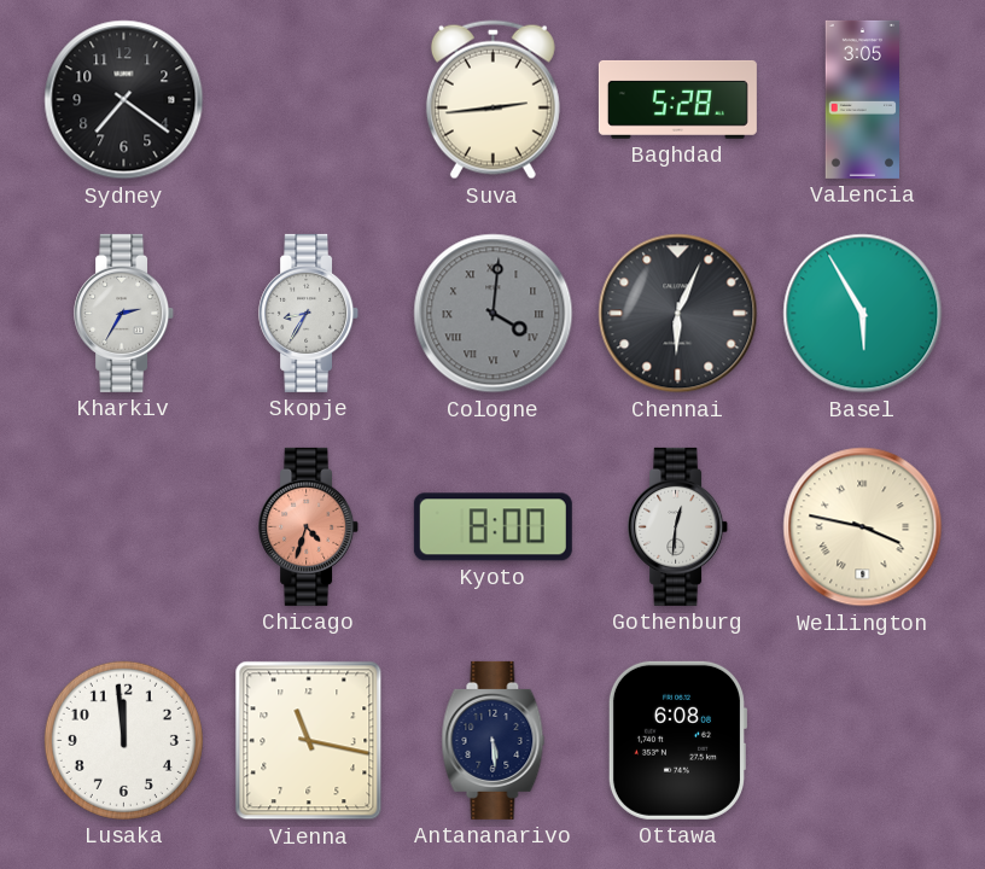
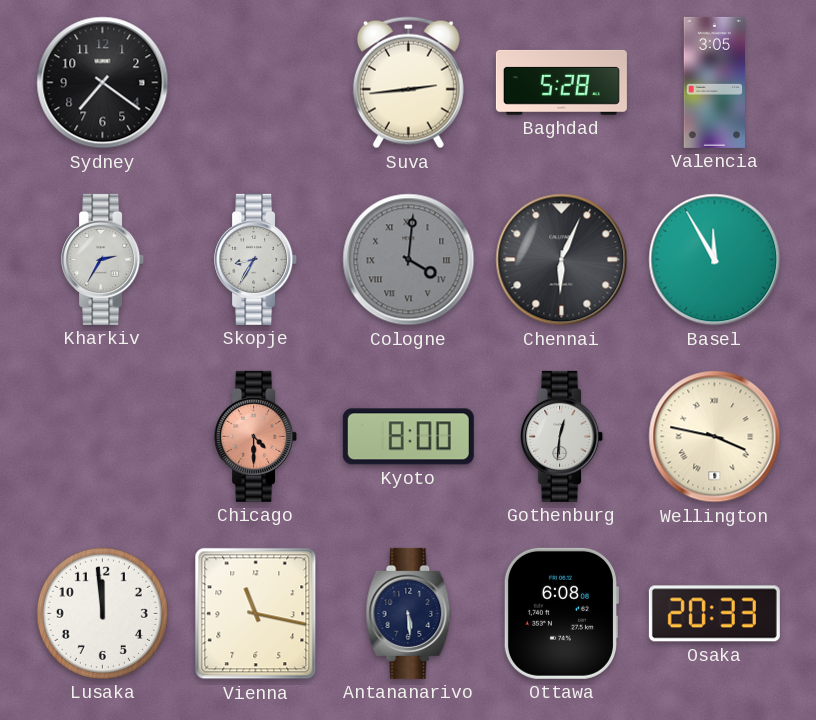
Basel: 5:55 -> 11:55
Chicago: 4:33 -> 4:30
Osaka: none -> 20:33
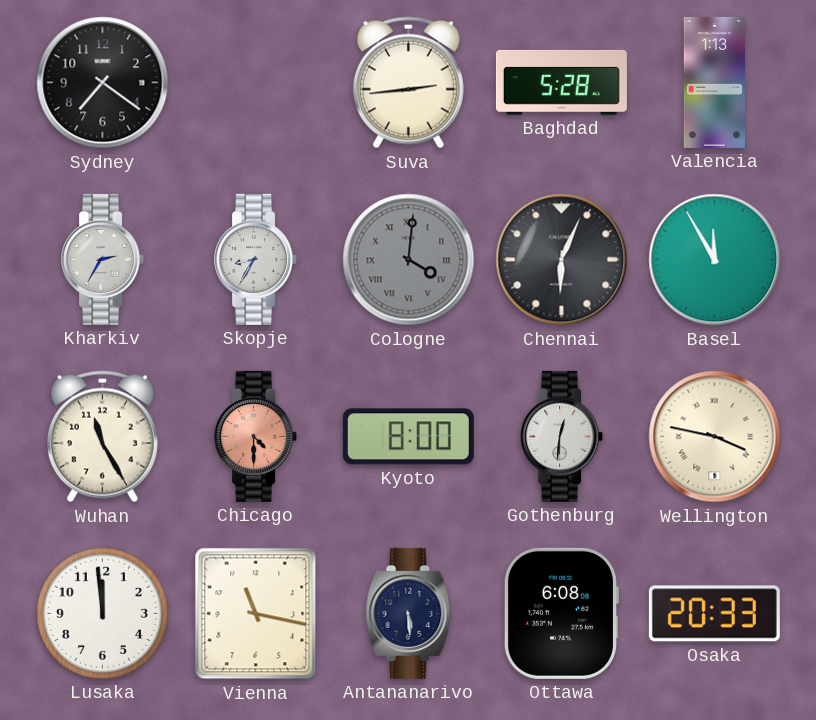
Valencia: 3:05 -> 1:13
Wuhan: none -> 11:25
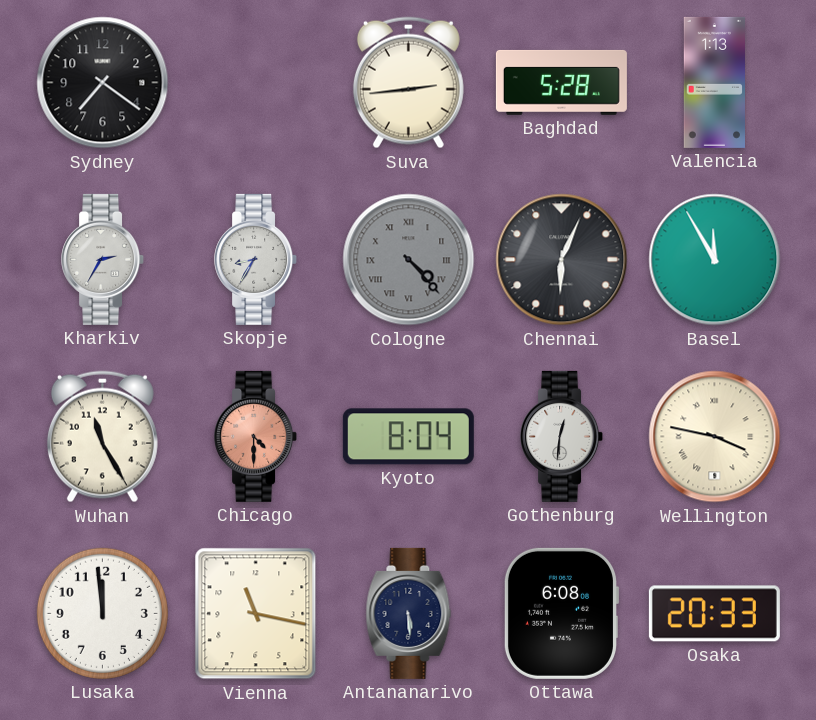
Cologne: 4:01 -> 4:23
Kyoto: 8:00 -> 8:04
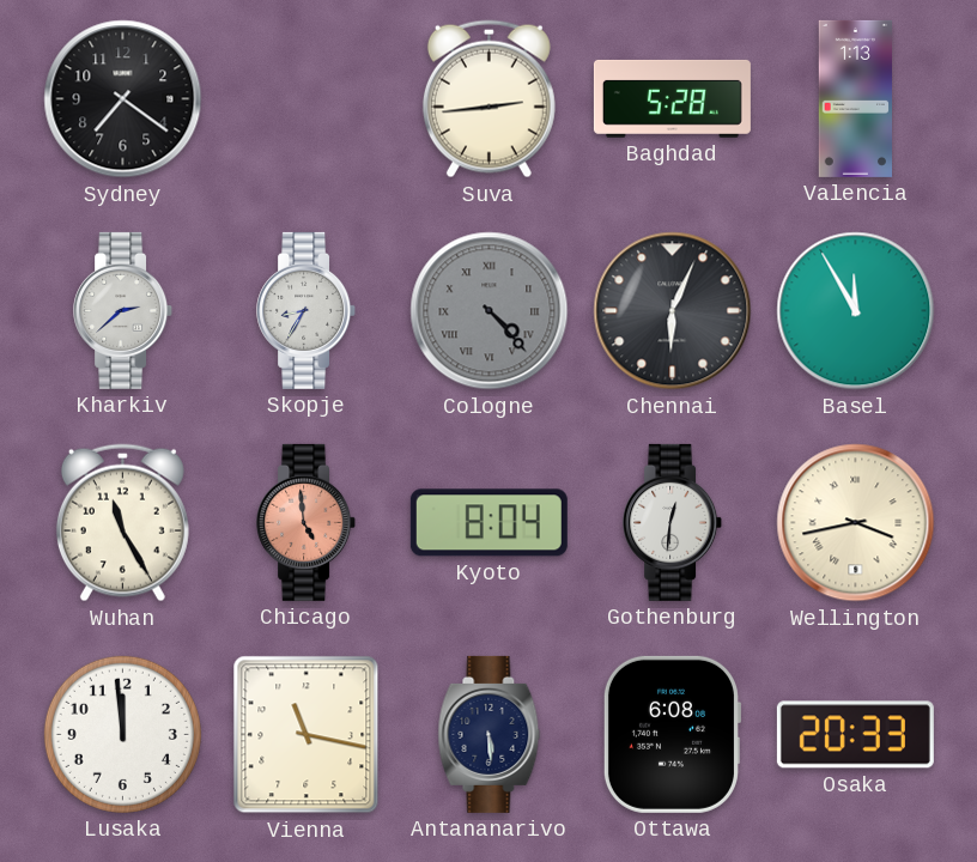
Kharkiv: 2:35 -> 2:38
Chicago: 4:30 -> 4:59
Wellington: 3:47 -> 3:43
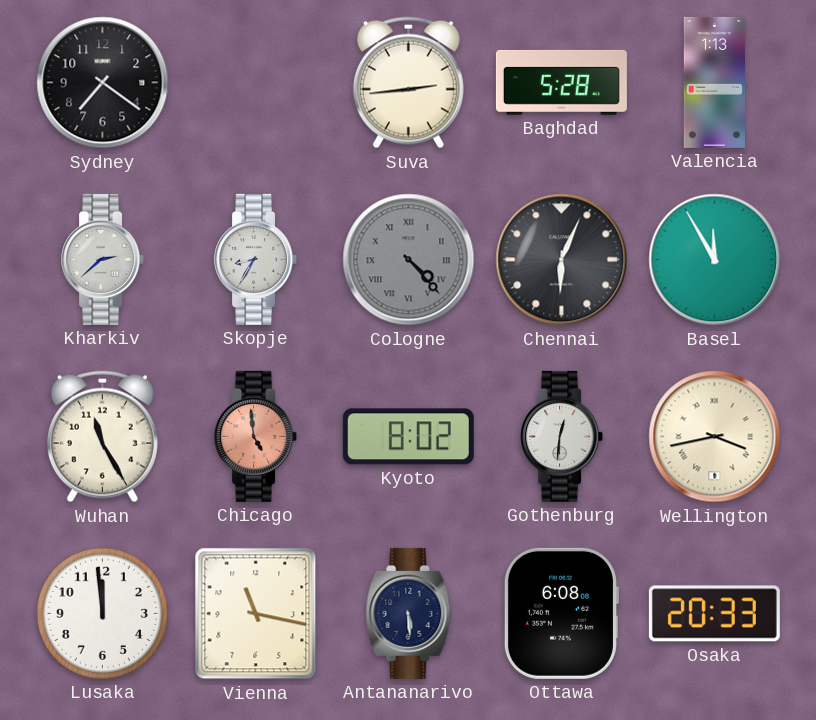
Kyoto: 8:04 -> 8:02
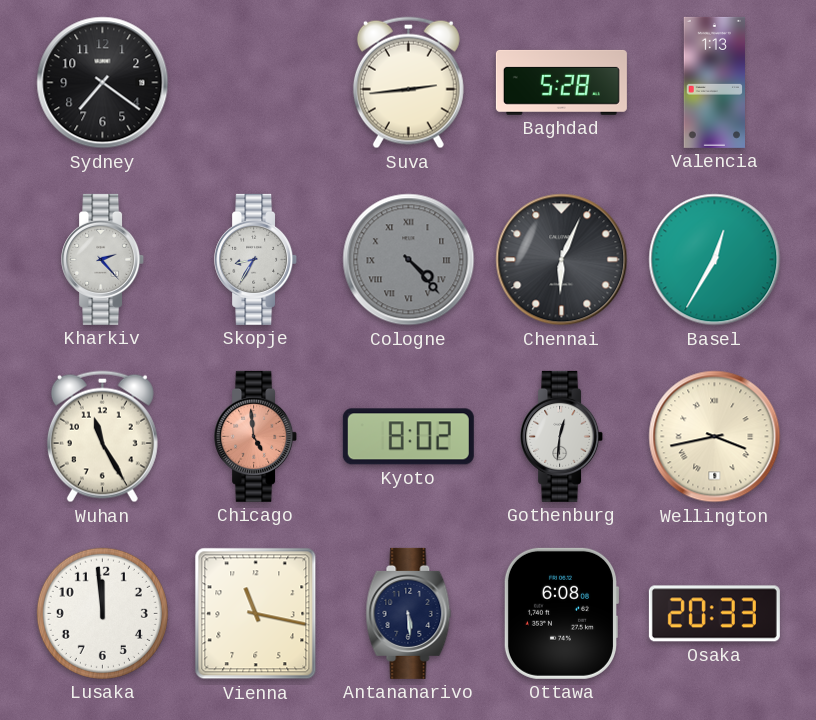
Kharkiv: 2:38 -> 2:23
Basel: 11:55 -> 12:35
